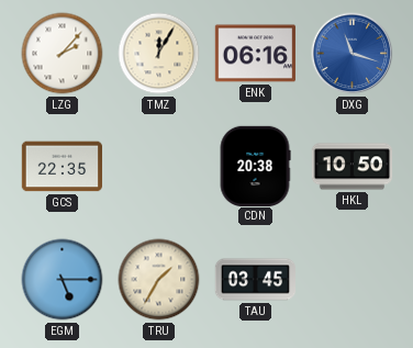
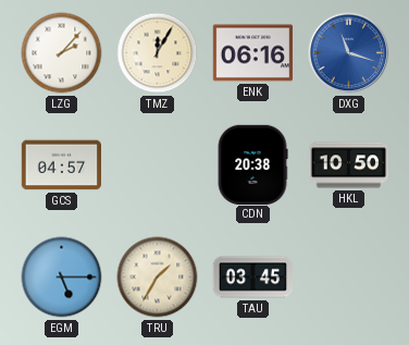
GCS: 22:35 -> 04:57
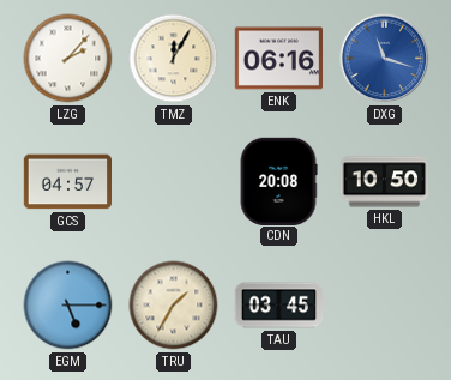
CDN: 20:38 -> 20:08
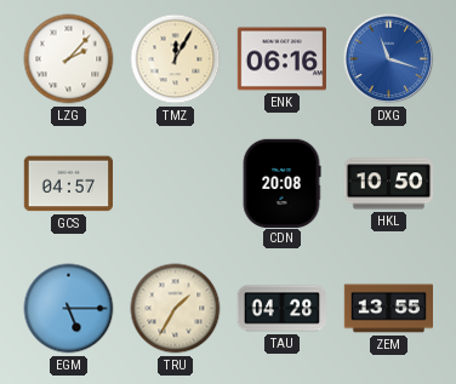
TAU: 03:45 -> 04:28
ZEM: none -> 13:55
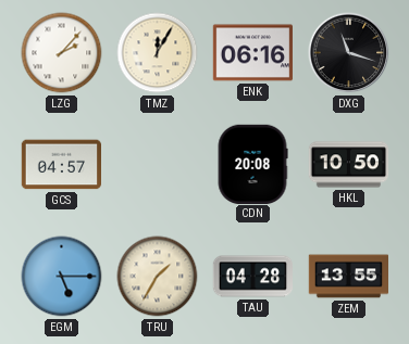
DXG dial: blue -> black
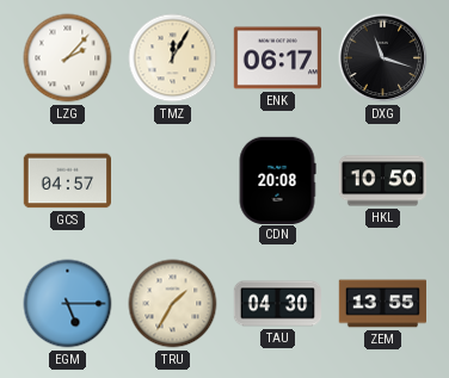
ENK: 06:16 -> 06:17
TAU: 04:28 -> 04:30
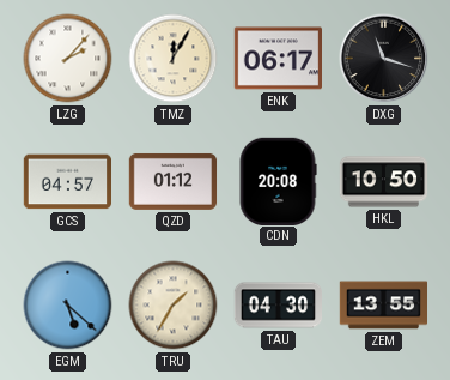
QZD: none -> 01:12
EGM: 5:15 -> 5:22
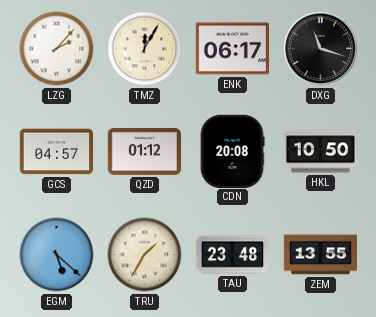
TAU: 04:30 -> 23:48
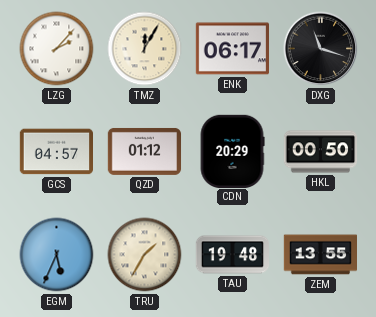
CDN: 20:08 -> 20:29
HKL: 10:50 -> 00:50
EGM: 5:22 -> 5:34
TAU: 23:48 -> 19:48
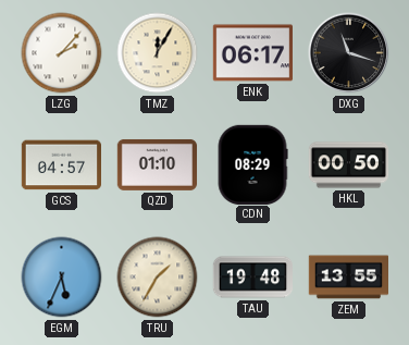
QZD: 01:12 -> 01:10
CDN: 20:29 -> 08:29
